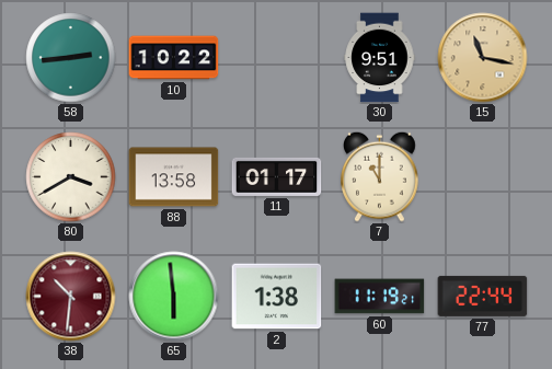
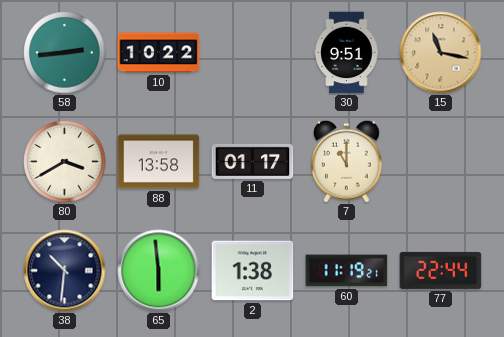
38 dial: burgundy -> navy
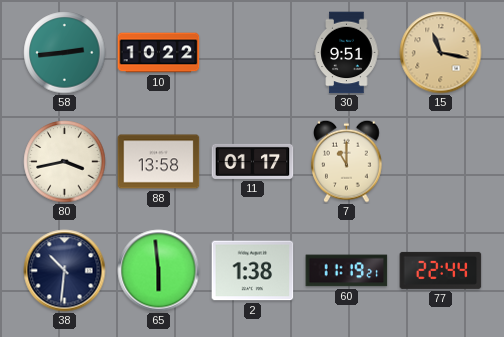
80: 3:40 -> 3:43
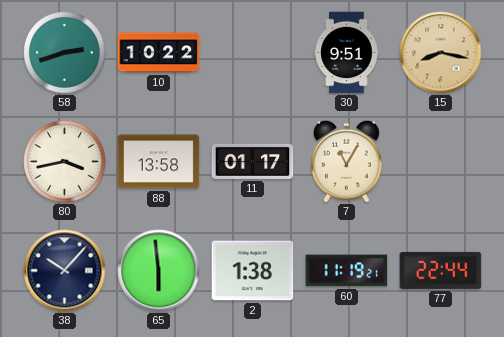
58: 2:44 -> 2:42
15: 11:17 -> 8:17
7: 11:00 -> 11:05
38: 10:31 -> 10:07
